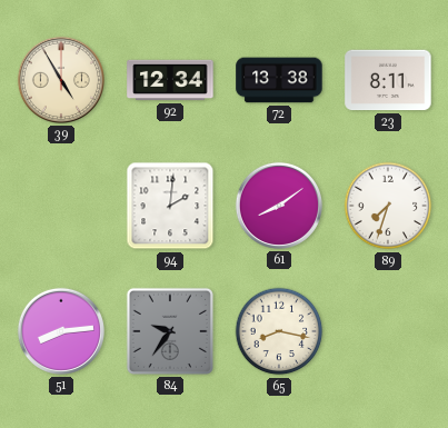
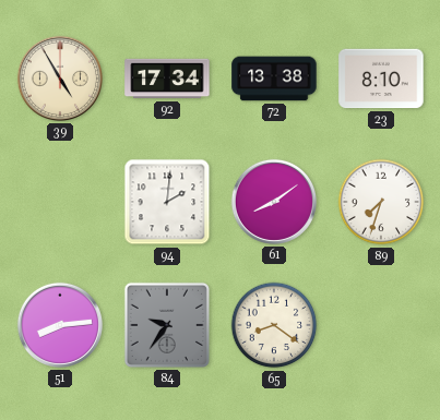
92: 12:34 -> 17:34
23: 8:11 -> 8:10
65: 8:17 -> 8:21
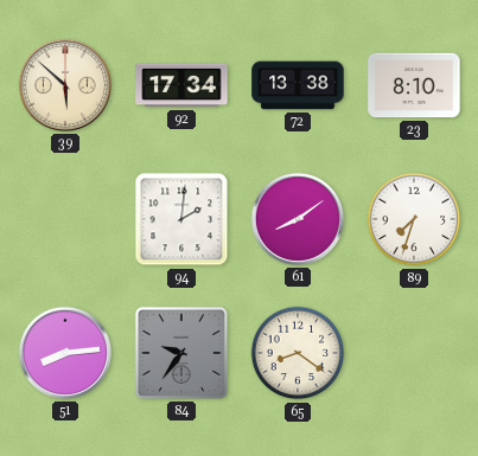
39: 4:55 -> 5:52
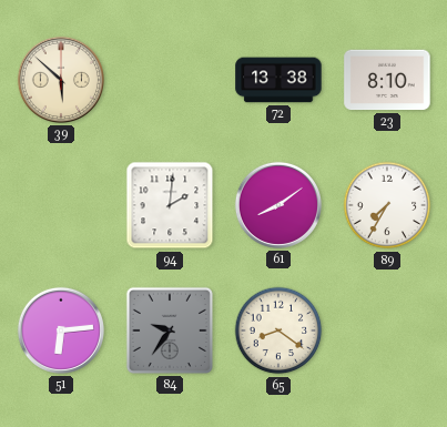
92: 17:34 -> none
89: 7:33 -> 7:35
51: 8:14 -> 6:14
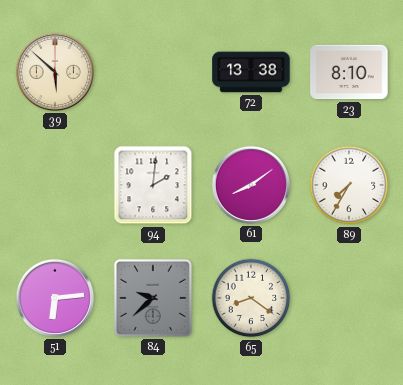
84: 9:36 -> 9:38
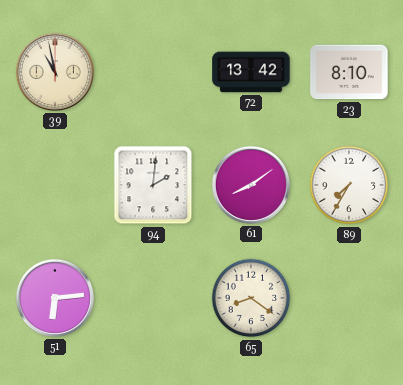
39: 5:52 -> 10:58
72: 13:38 -> 13:42
84: 9:38 -> none
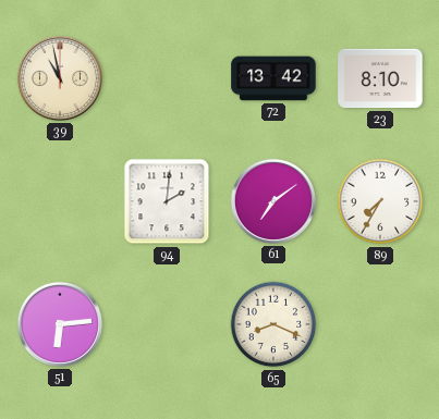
61: 8:09 -> 7:09
65: 8:21 -> 8:19
